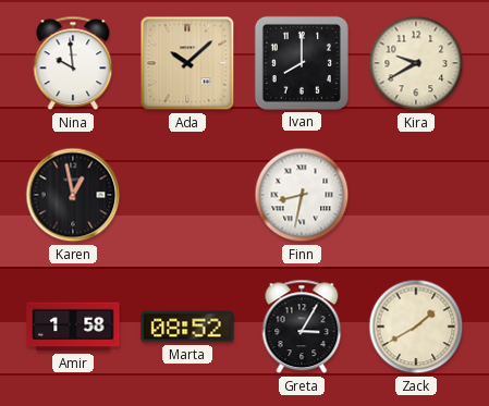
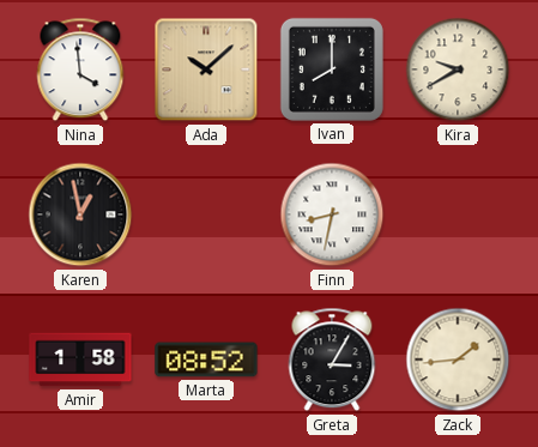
Nina: 9:59 -> 3:59
Zack: 1:40 -> 1:44
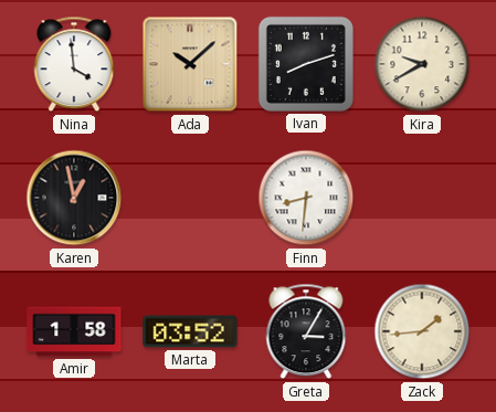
Ivan: 8:00 -> 8:12
Finn: 8:32 -> 8:31
Marta: 08:52 -> 03:52
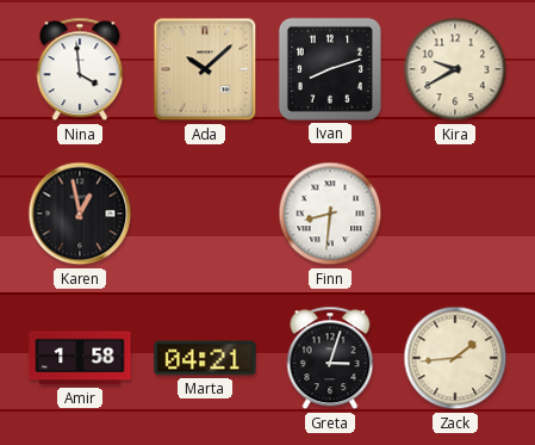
Marta: 03:52 -> 04:21
Greta: 3:05 -> 3:03
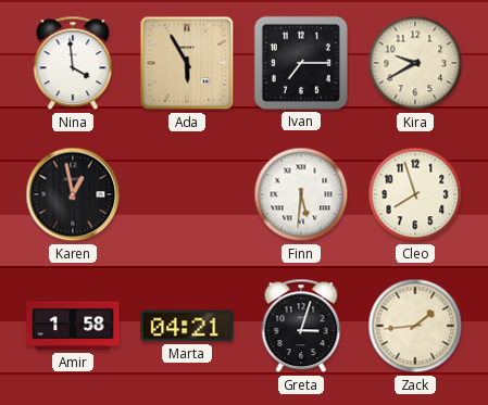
Ada: 10:08 -> 5:55
Ivan: 8:12 -> 7:15
Finn: 8:31 -> 5:31
Cleo: none -> 7:57
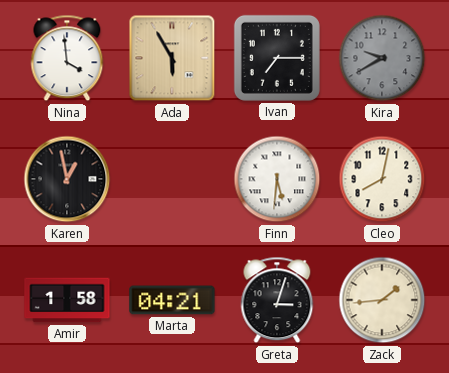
Kira dial: cream -> grey
Cleo: 7:57 -> 8:02
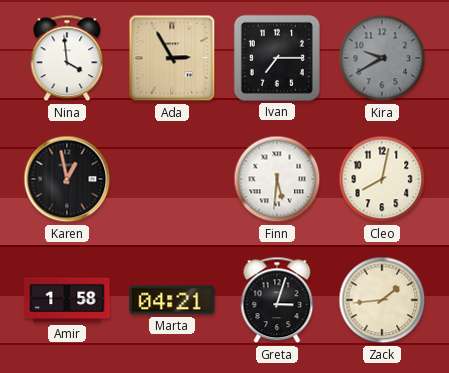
Ada: 5:55 -> 2:55
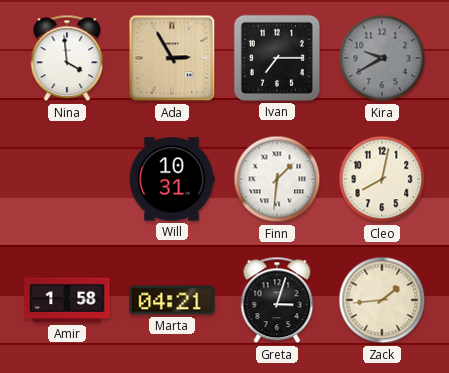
Karen: 12:58 -> none
Will: none -> 10:31
Finn: 5:31 -> 1:31
